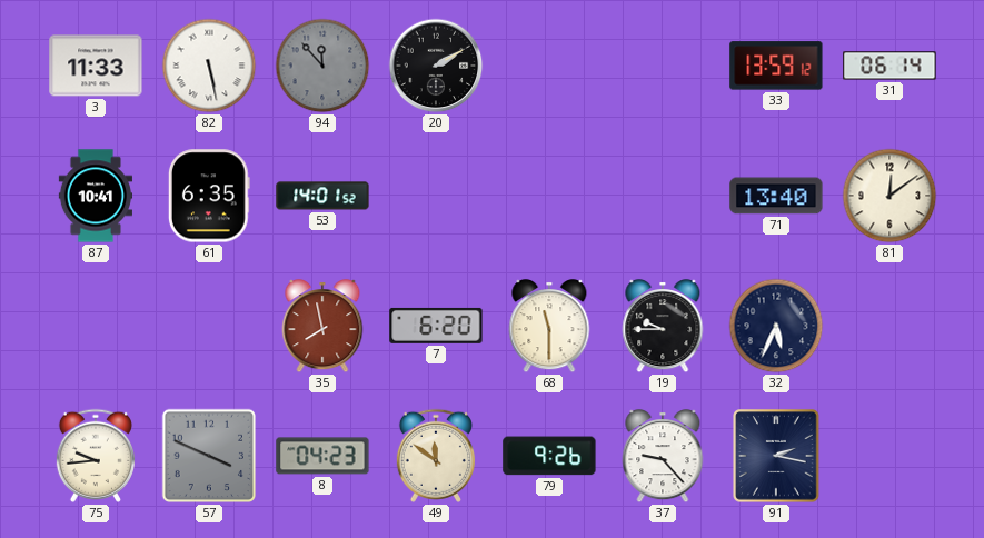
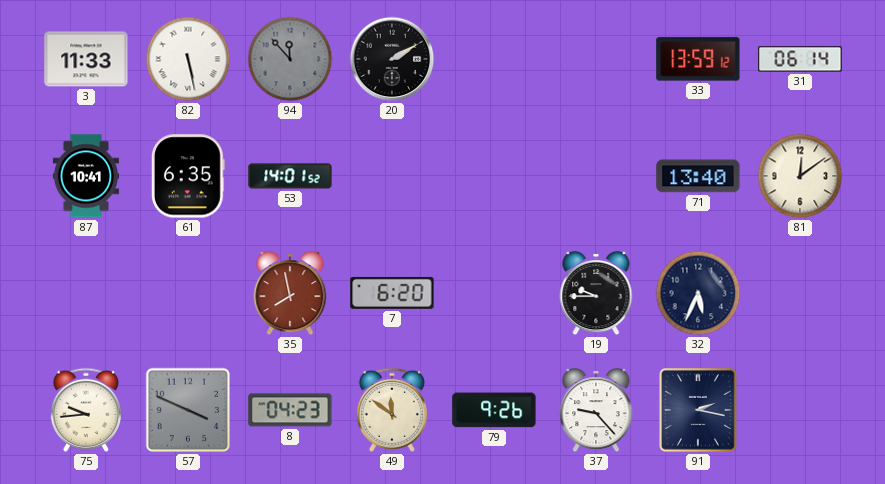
68: 11:30 -> none
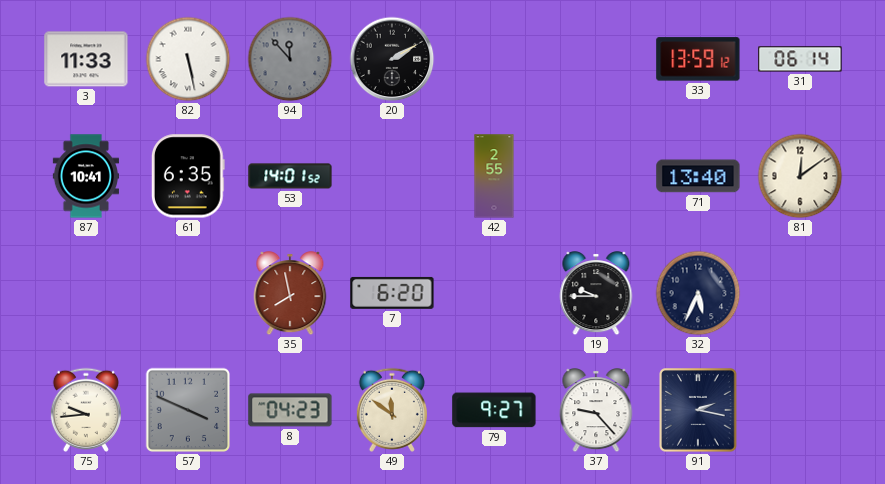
42: none -> 2:55
79: 9:26 -> 9:27
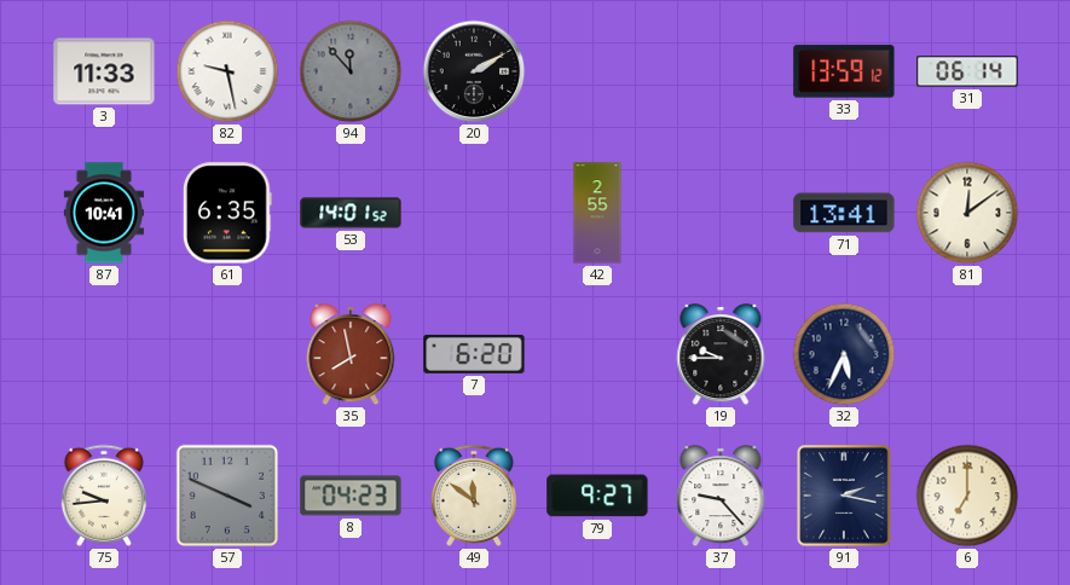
82: 5:28 -> 9:28
71: 13:40 -> 13:41
6: none -> 7:00
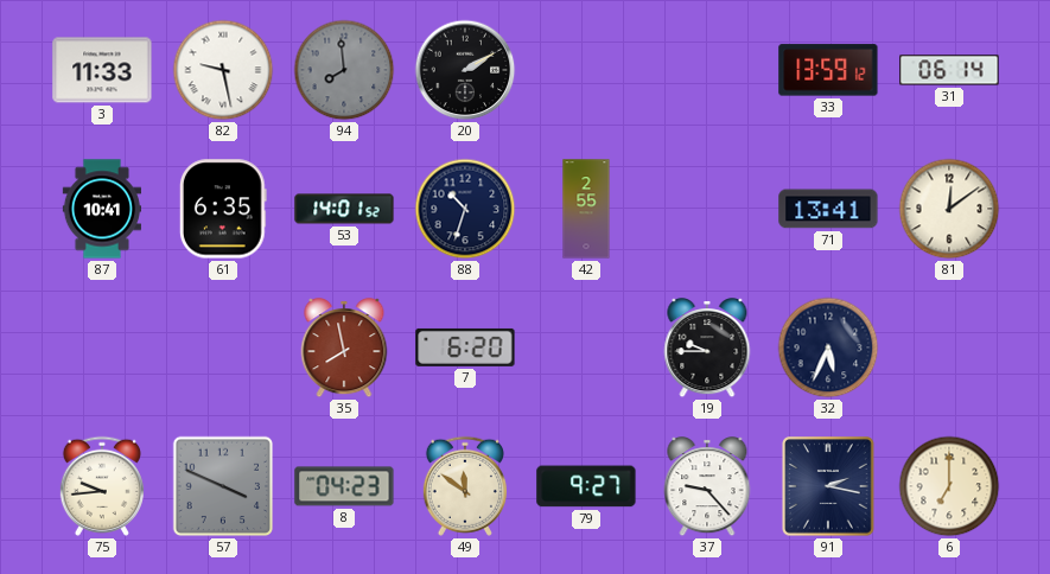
94: 11:53 -> 7:59
88: none -> 10:33
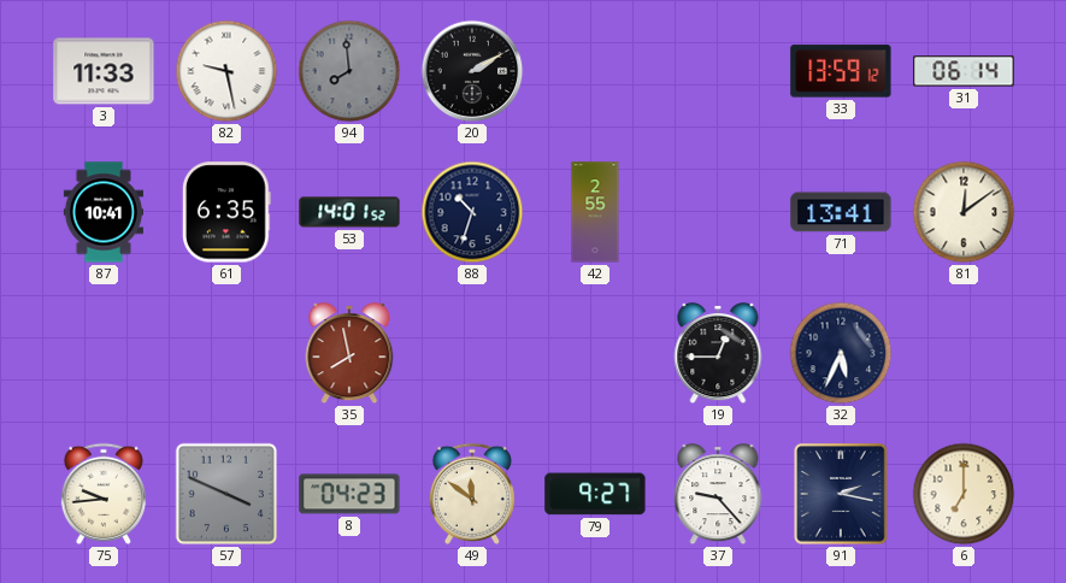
7: 6:20 -> none
19: 9:45 -> 12:45
